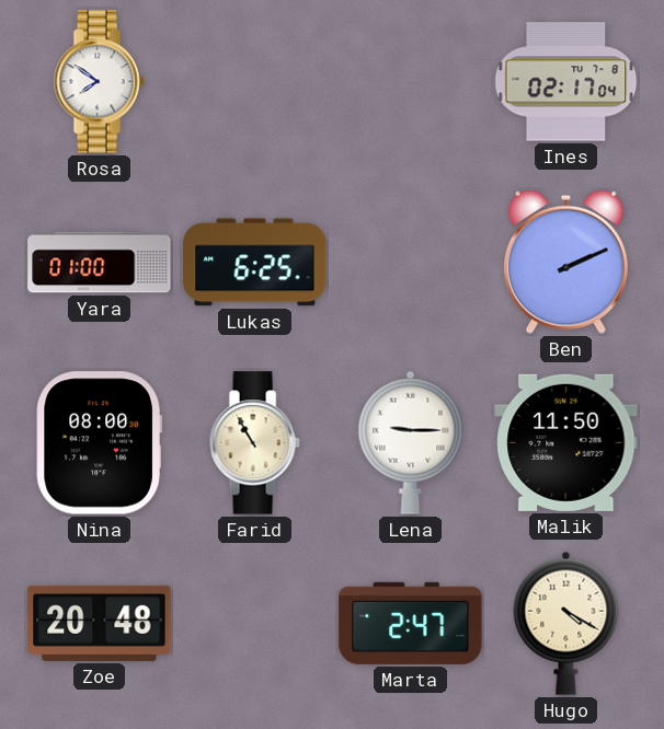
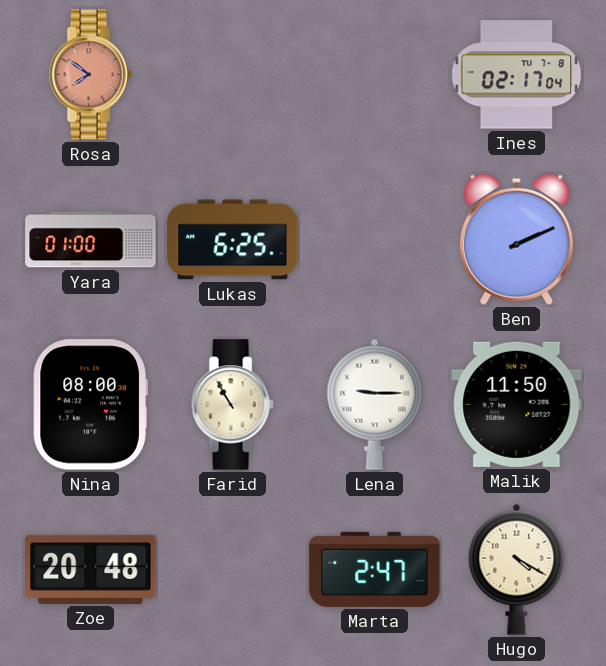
Rosa dial: white -> salmon
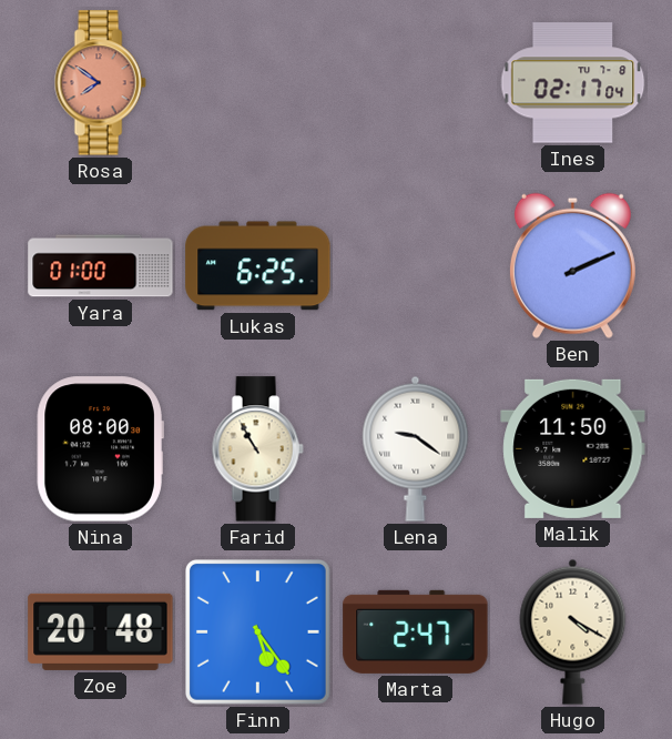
Lena: 9:15 -> 9:21
Finn: none -> 5:24
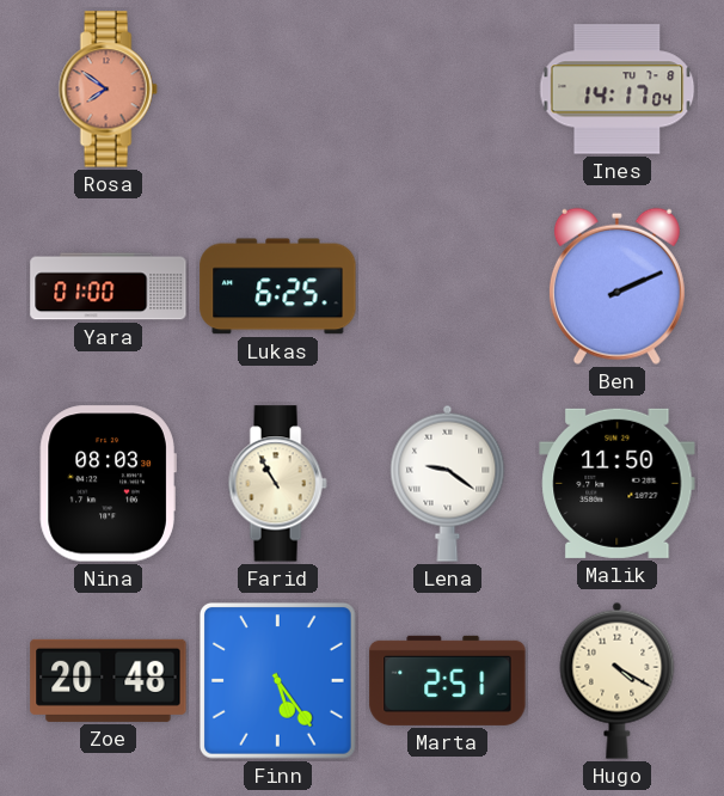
Ines: 02:17 -> 14:17
Nina: 08:00 -> 08:03
Marta: 2:47 -> 2:51
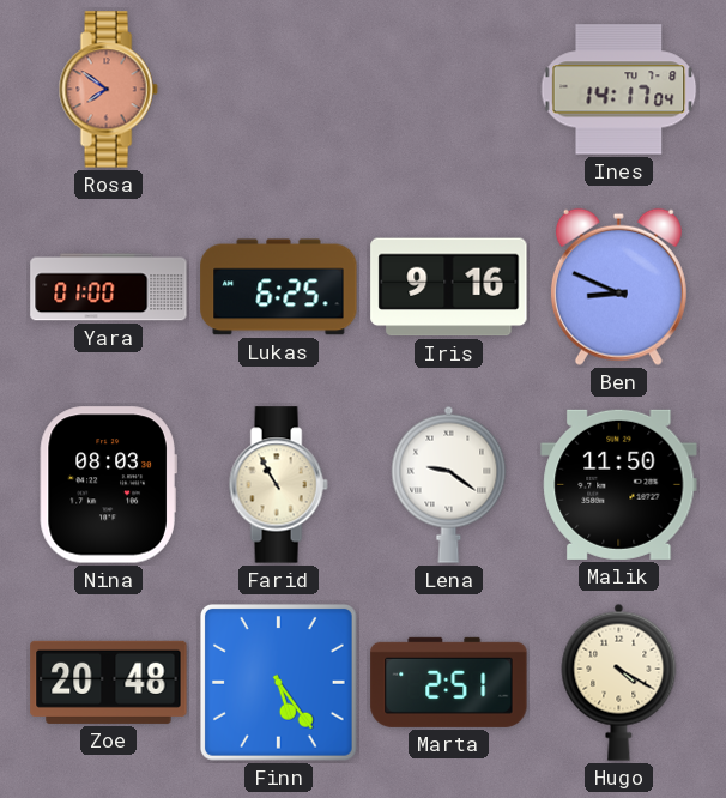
Iris: none -> 9:16
Ben: 2:11 -> 8:49
